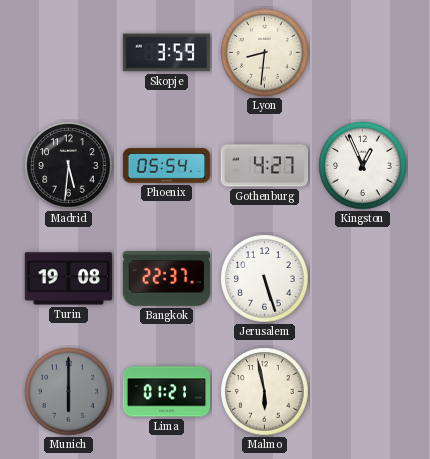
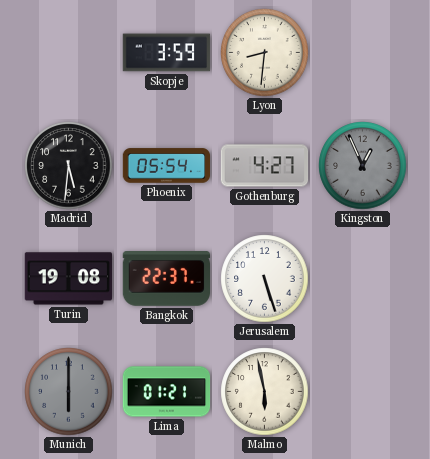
Kingston dial: white -> grey
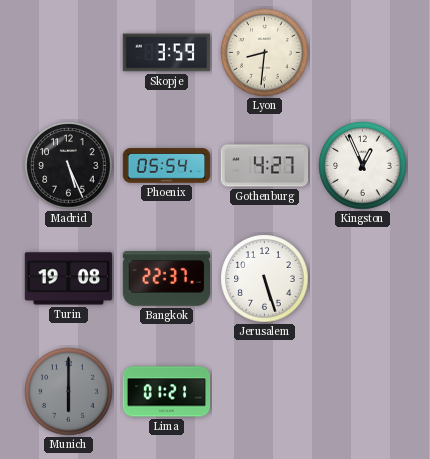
Madrid: 5:31 -> 5:26
Kingston dial: grey -> white
Malmo: 5:58 -> none
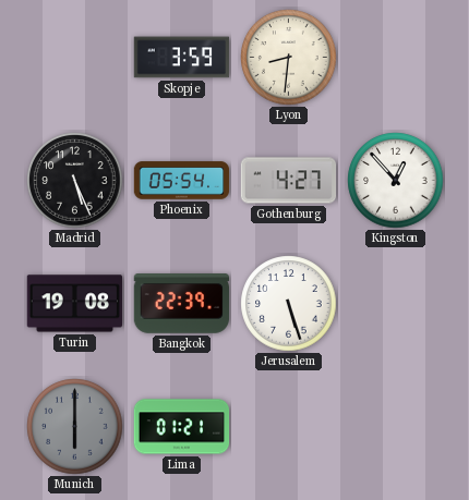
Kingston: 12:56 -> 12:53
Bangkok: 22:37 -> 22:39
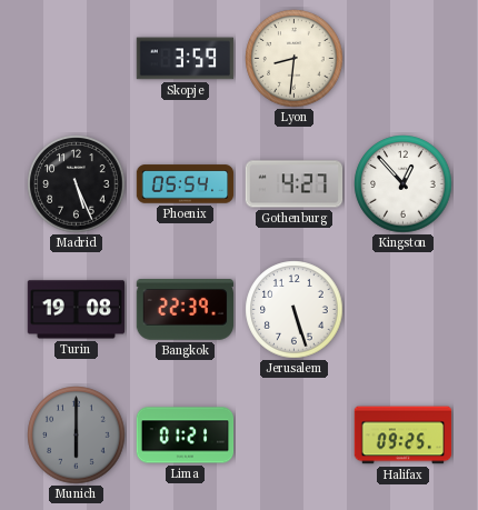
Halifax: none -> 09:25
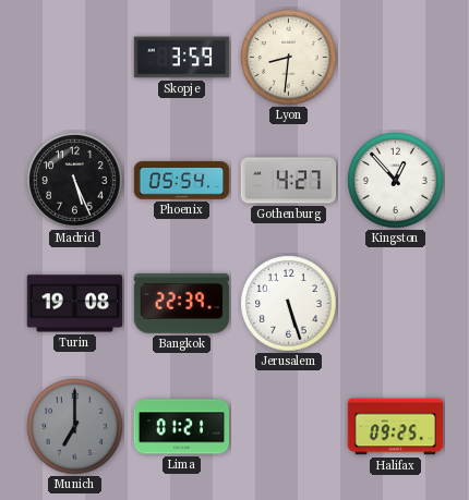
Munich: 6:00 -> 7:00
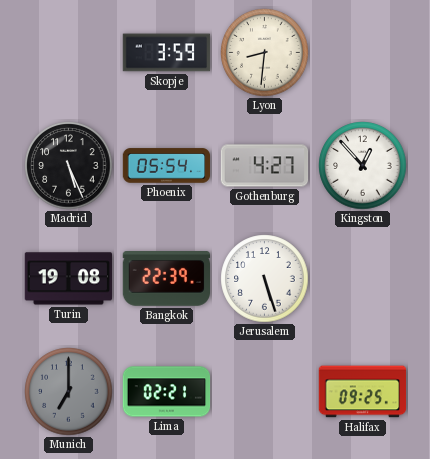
Lima: 01:21 -> 02:21
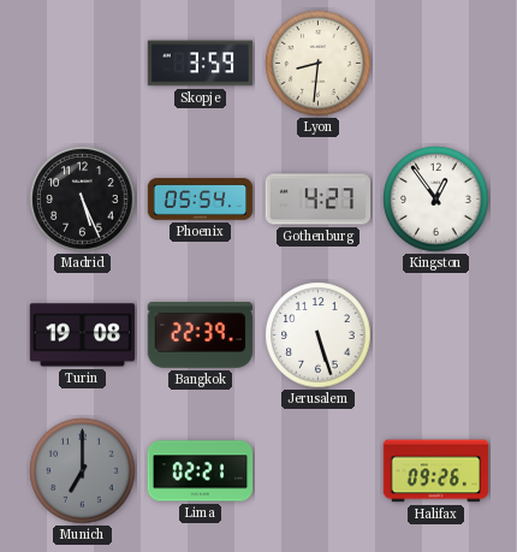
Kingston: 12:53 -> 12:54
Halifax: 09:25 -> 09:26
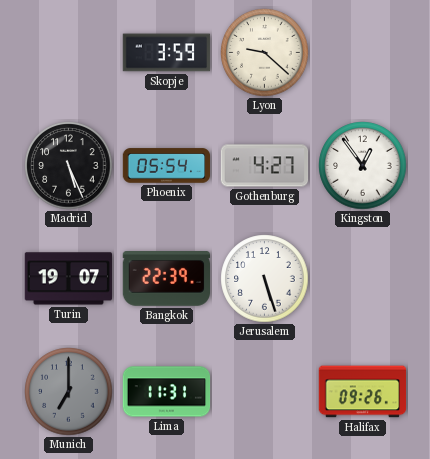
Lyon: 8:31 -> 9:22
Turin: 19:08 -> 19:07
Lima: 02:21 -> 11:31
